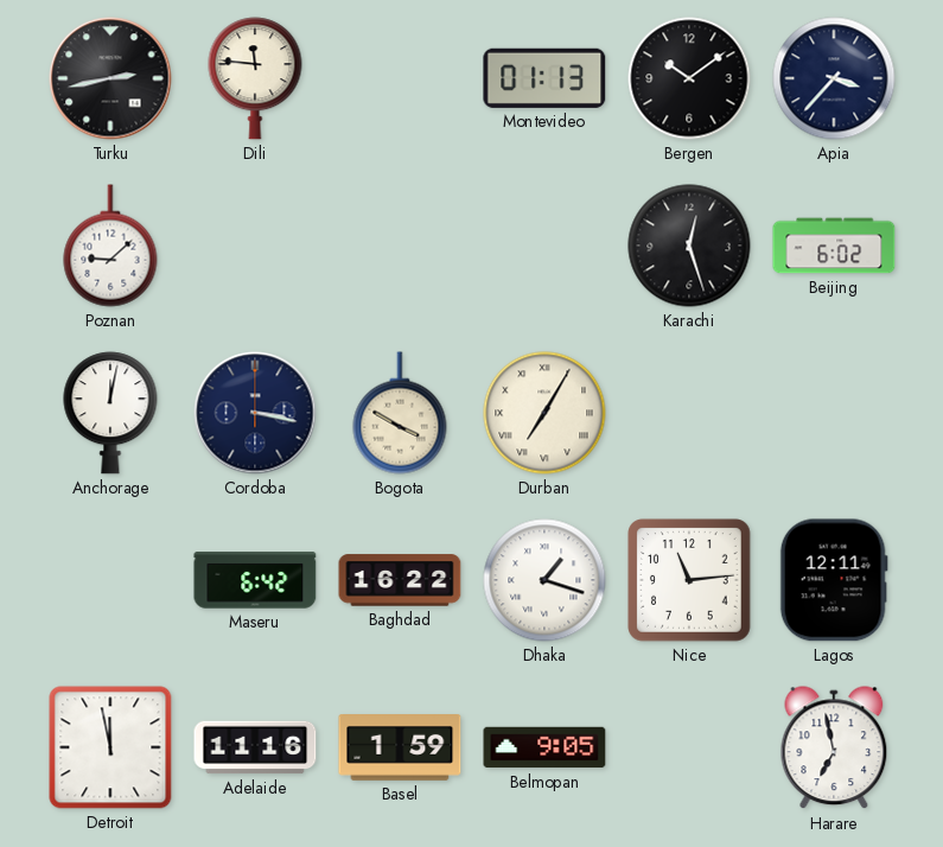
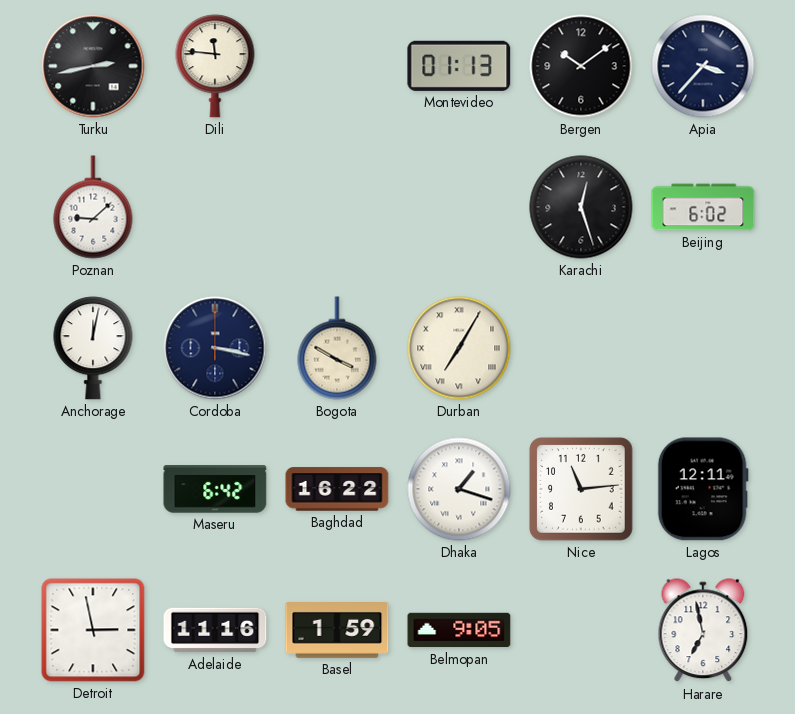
Detroit: 11:58 -> 2:58
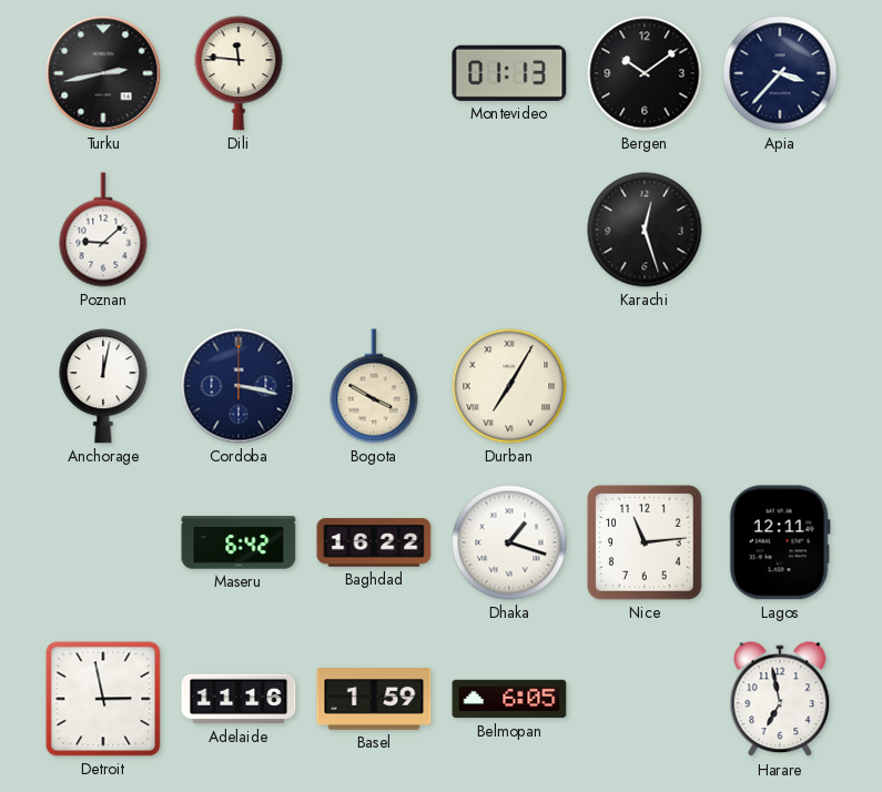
Beijing: 6:02 -> none
Belmopan: 9:05 -> 6:05
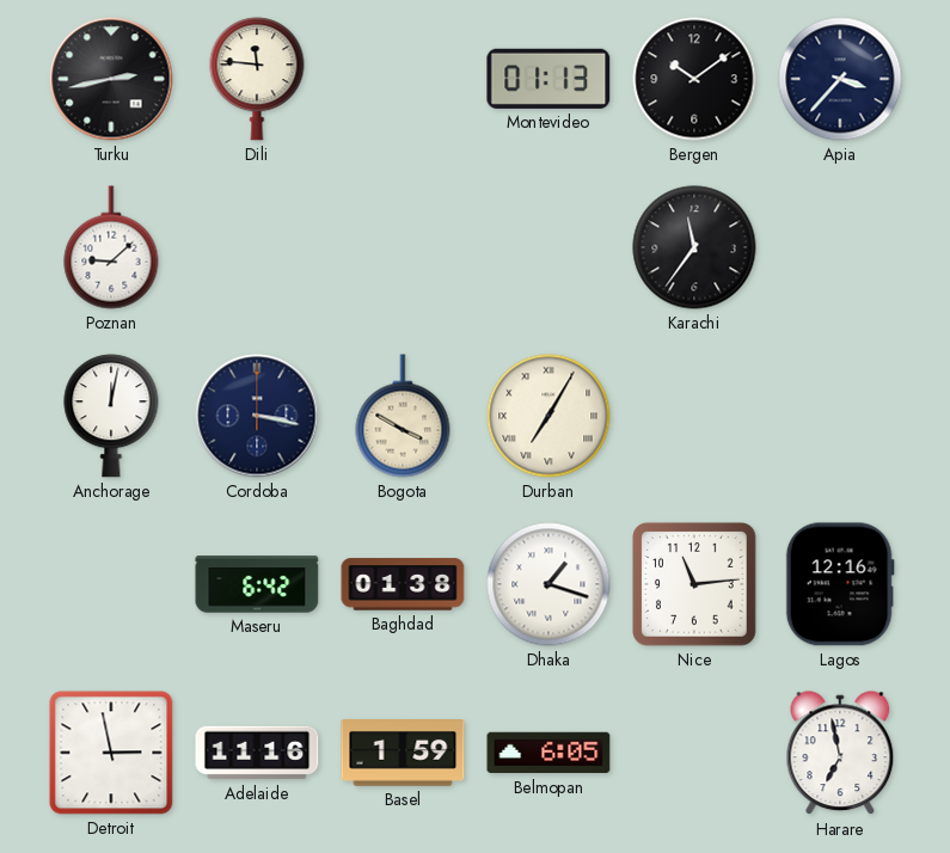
Karachi: 12:27 -> 11:36
Baghdad: 16:22 -> 01:38
Lagos: 12:11 -> 12:16
